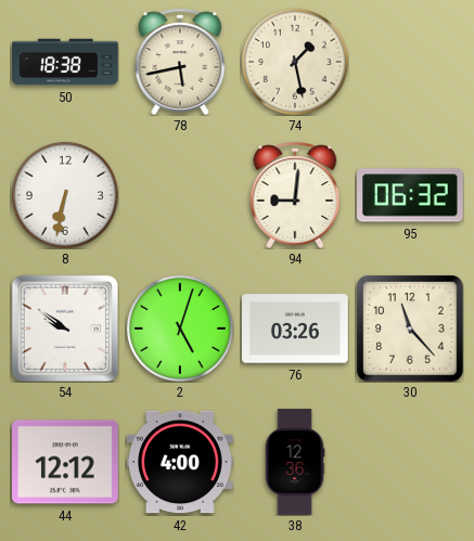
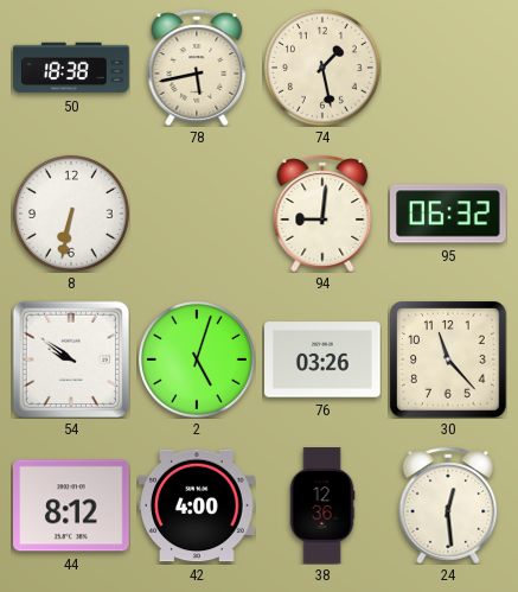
44: 12:12 -> 8:12
24: none -> 12:29
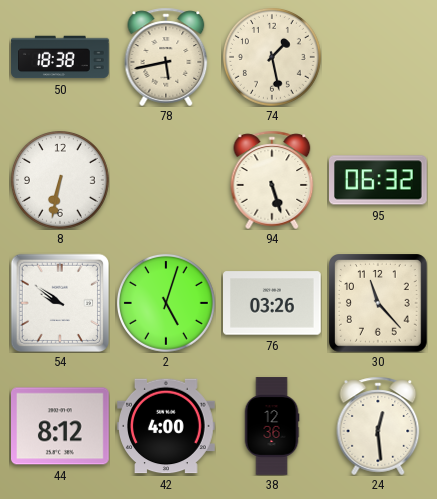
94: 9:01 -> 5:27
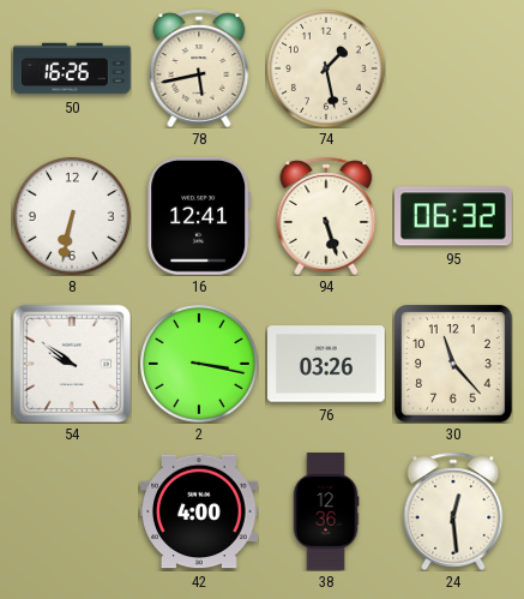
50: 18:38 -> 16:26
16: none -> 12:41
2: 5:03 -> 3:17
44: 8:12 -> none
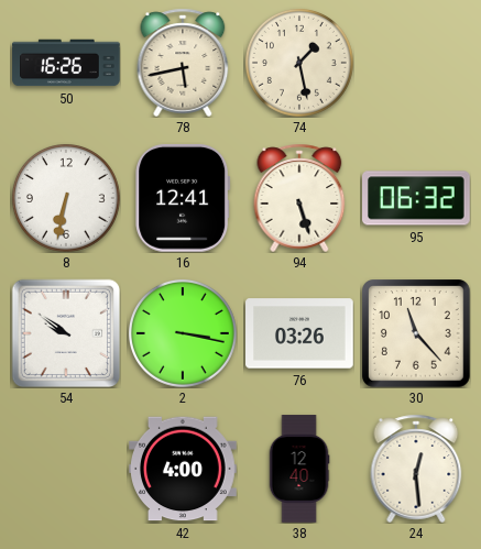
38: 12:36 -> 12:40
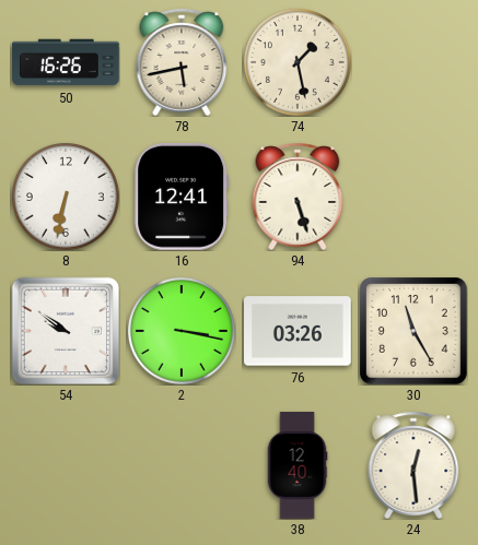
95: 06:32 -> none
30: 11:23 -> 11:25
42: 4:00 -> none
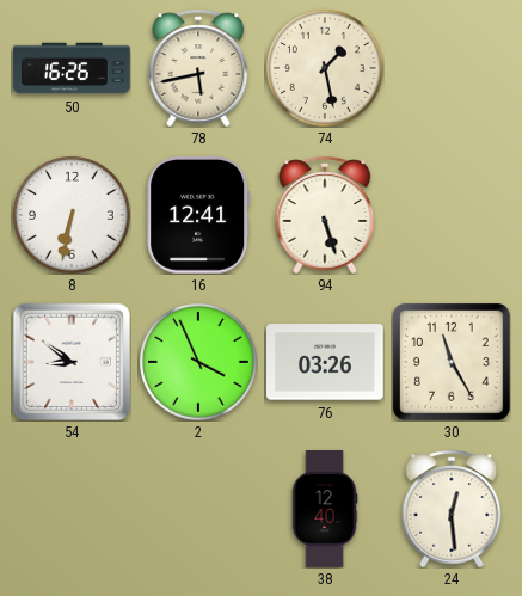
54: 9:51 -> 8:51
2: 3:17 -> 3:56
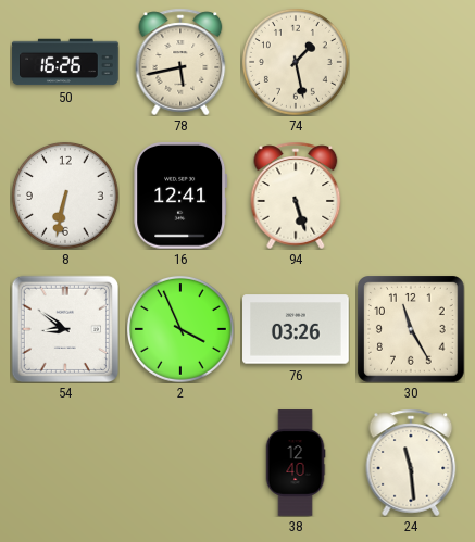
24: 12:29 -> 11:29
